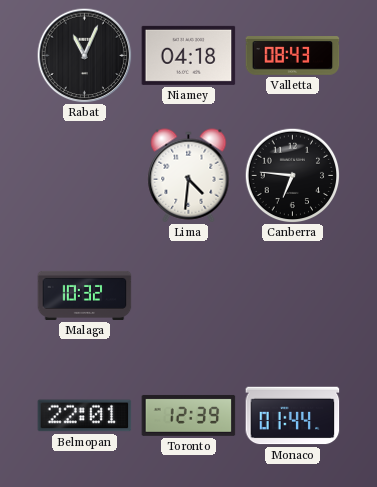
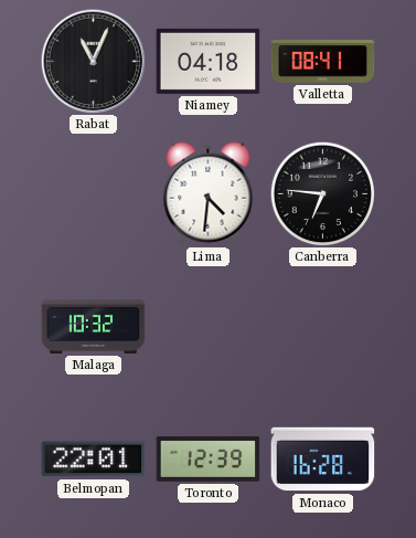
Valletta: 08:43 -> 08:41
Monaco: 01:44 -> 16:28
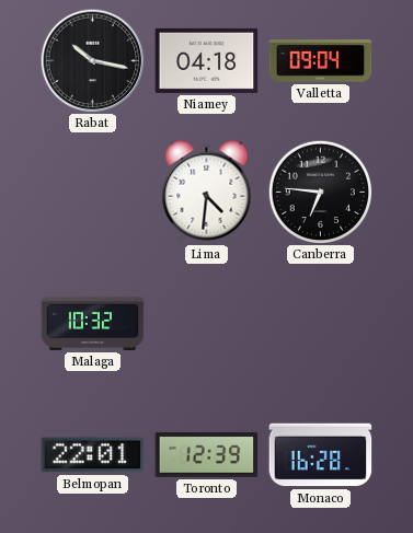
Rabat: 11:04 -> 10:17
Valletta: 08:41 -> 09:04
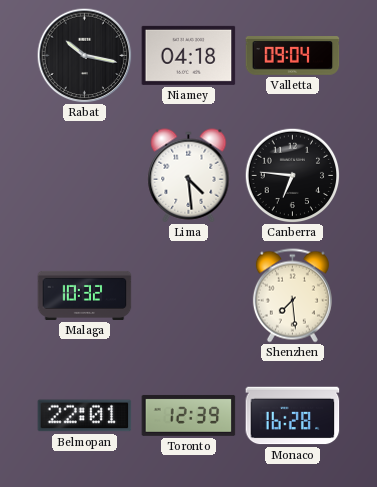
Lima: 4:31 -> 4:29
Shenzhen: none -> 7:29
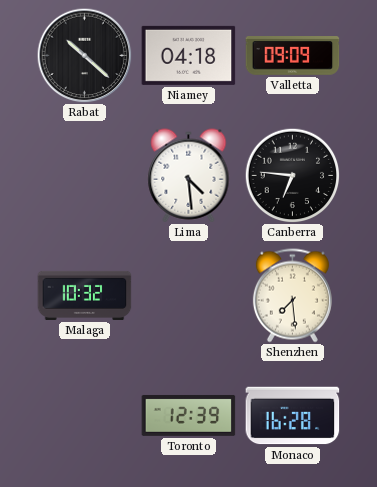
Rabat: 10:17 -> 10:22
Valletta: 09:04 -> 09:09
Belmopan: 22:01 -> none
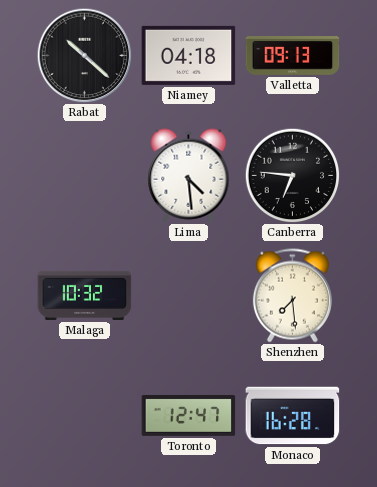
Valletta: 09:09 -> 09:13
Toronto: 12:39 -> 12:47
